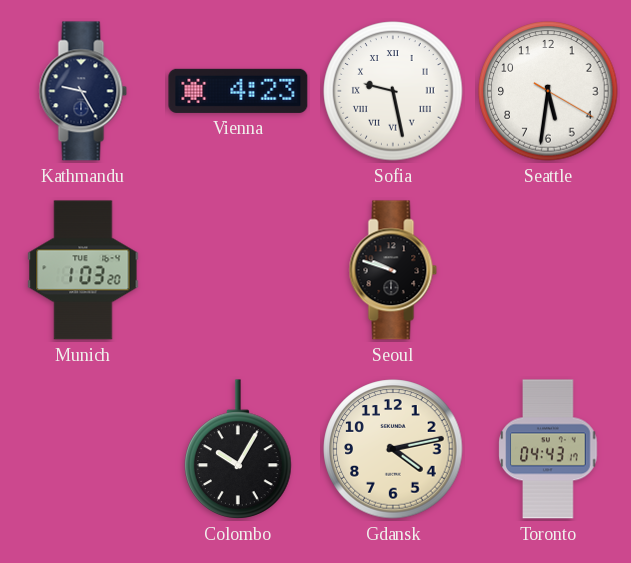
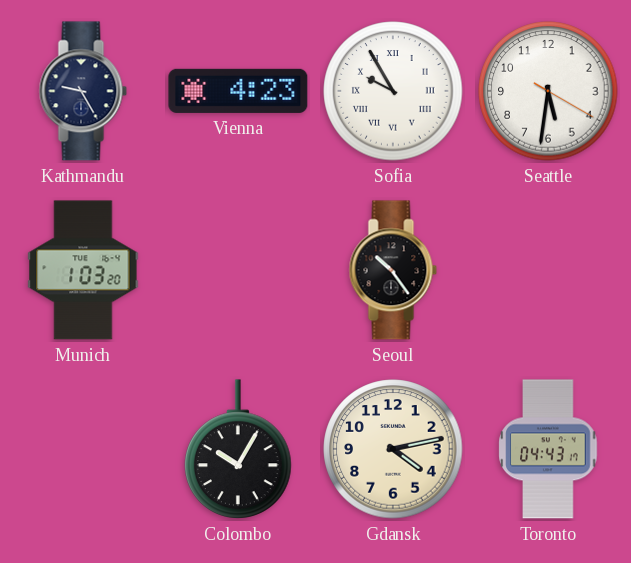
Sofia: 9:28 -> 9:55
Seoul: 9:48 -> 10:24
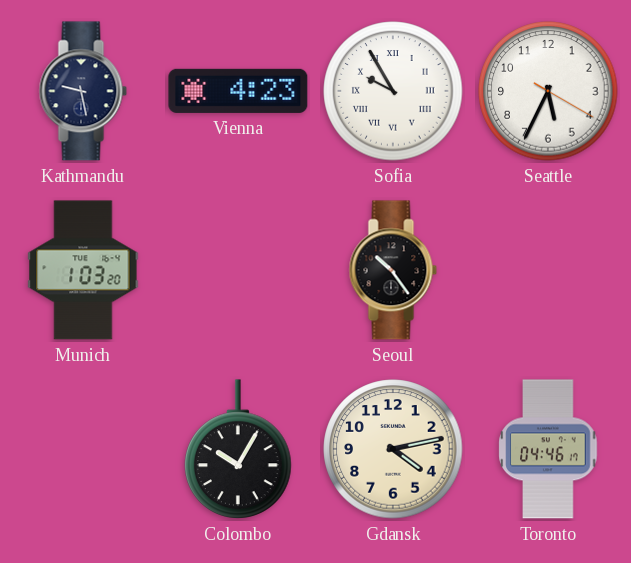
Kathmandu: 9:25 -> 9:28
Seattle: 5:31 -> 5:34
Toronto: 04:43 -> 04:46
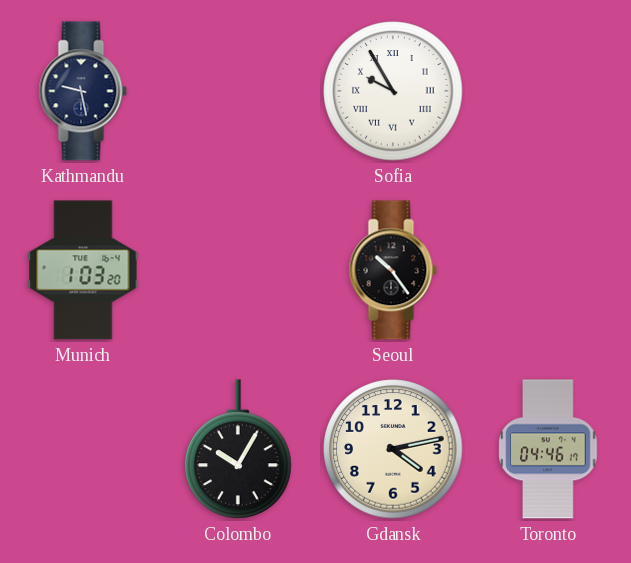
Vienna: 4:23 -> none
Seattle: 5:34 -> none
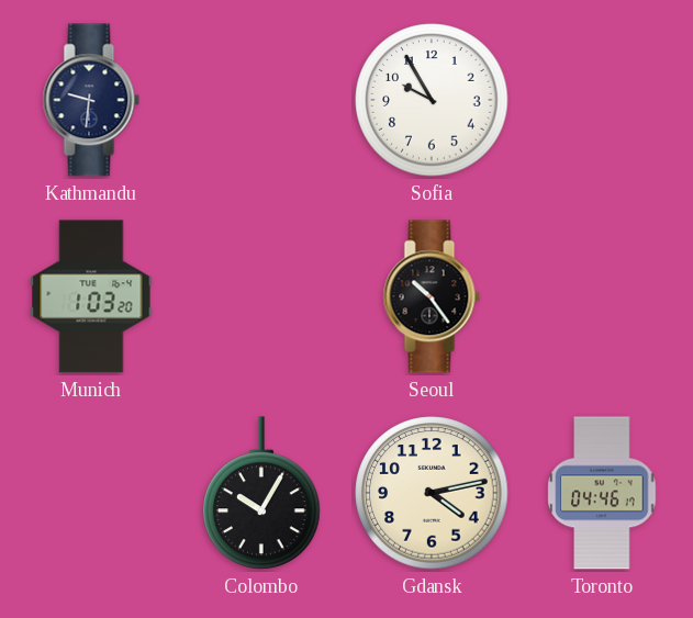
Kathmandu: 9:28 -> 9:31
Sofia numerals: Roman -> Arabic
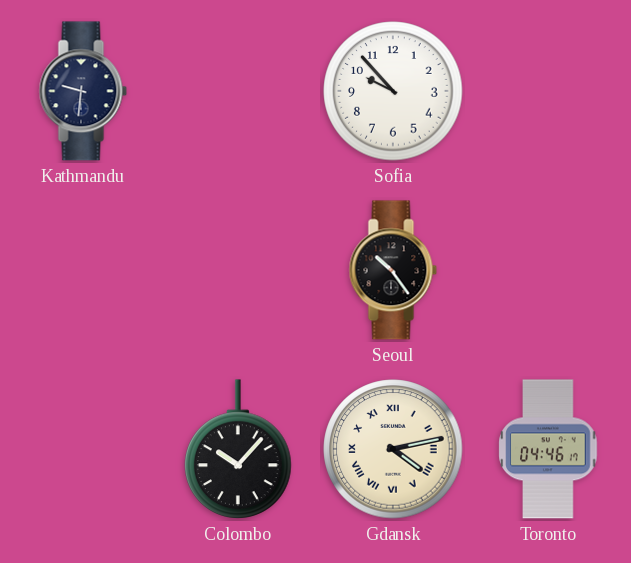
Sofia: 9:55 -> 9:53
Munich: 1:03 -> none
Colombo: 10:05 -> 10:07
Gdansk numerals: Arabic -> Roman
